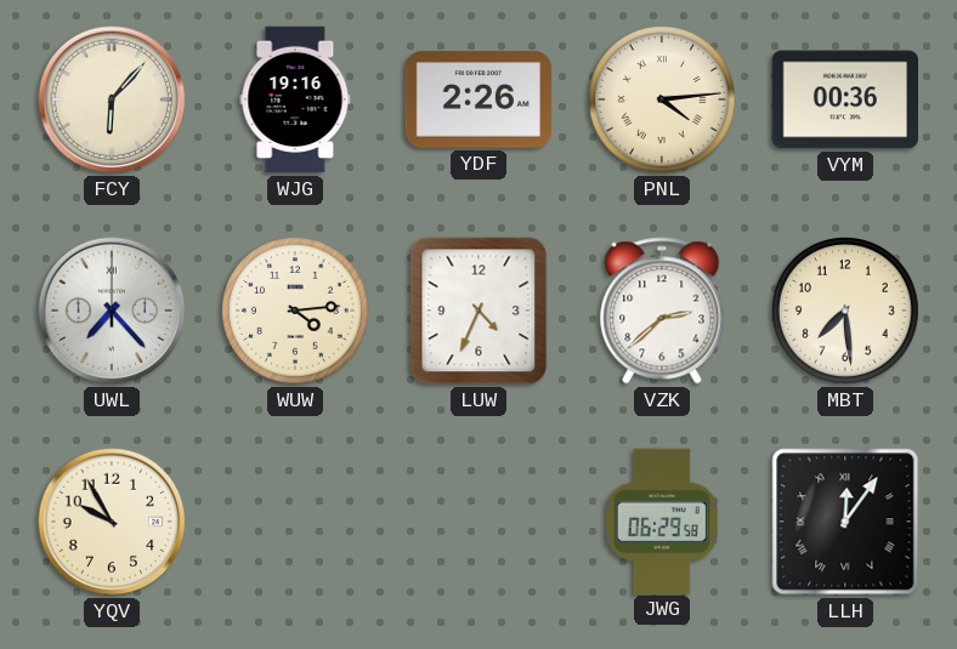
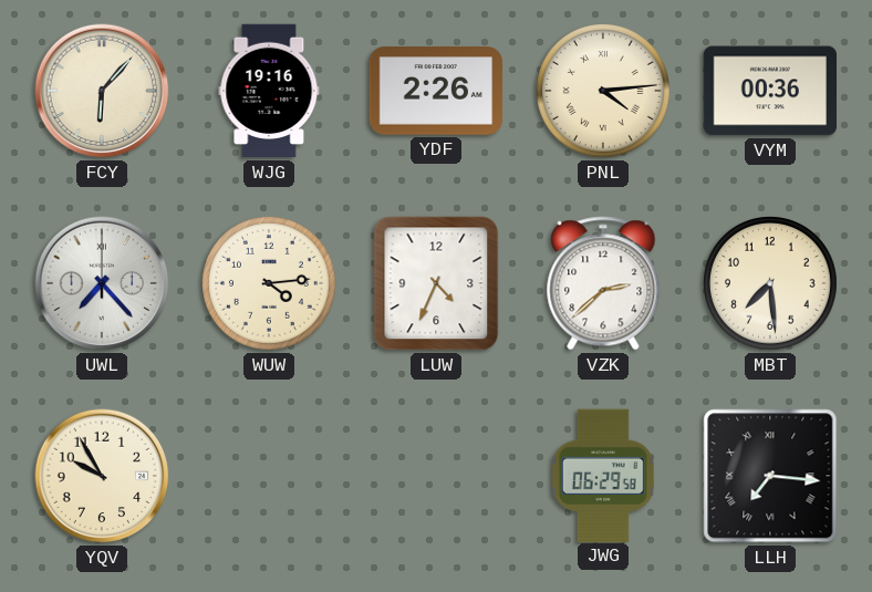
LLH: 12:06 -> 7:16
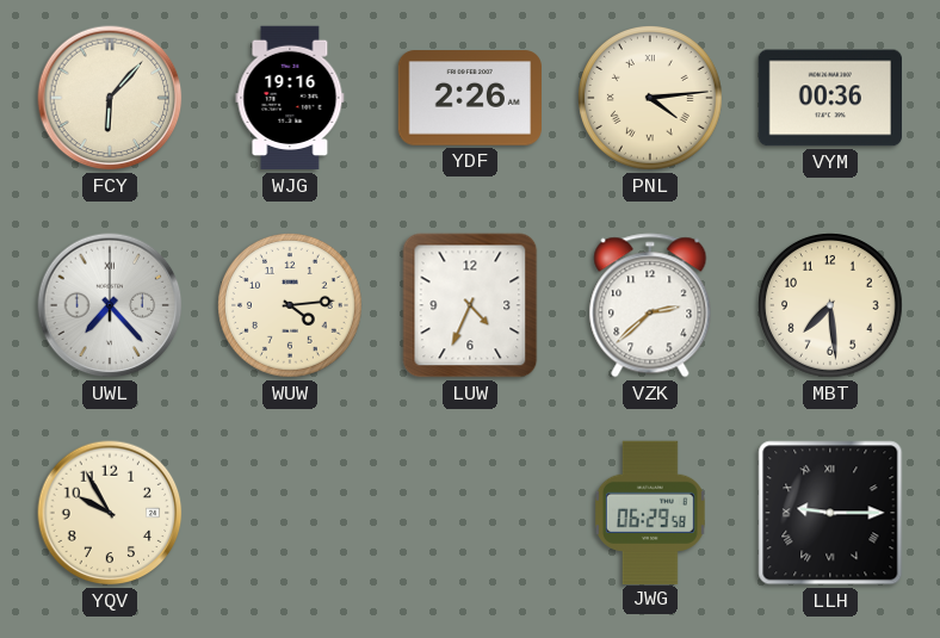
LLH: 7:16 -> 9:15
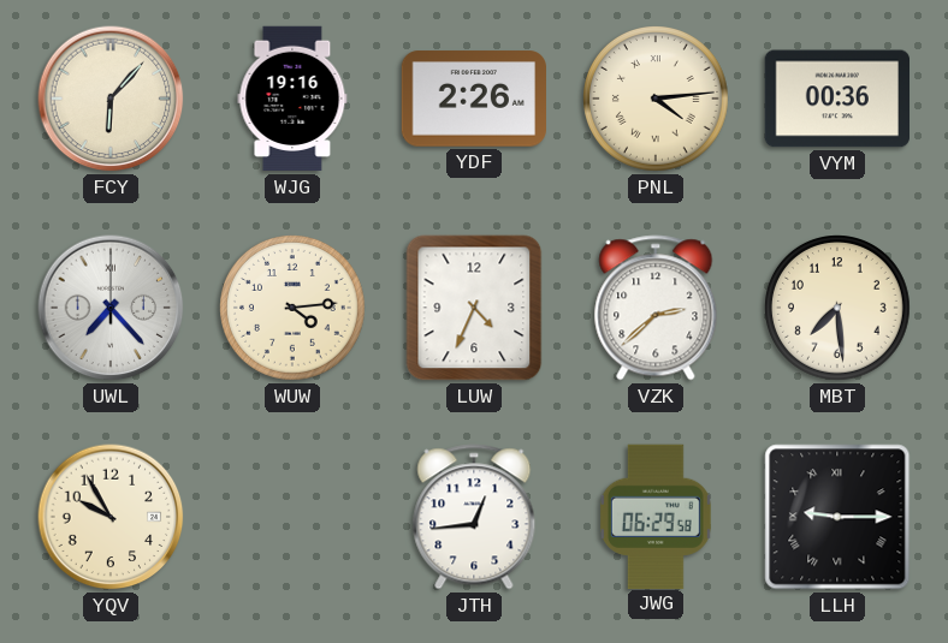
JTH: none -> 12:44
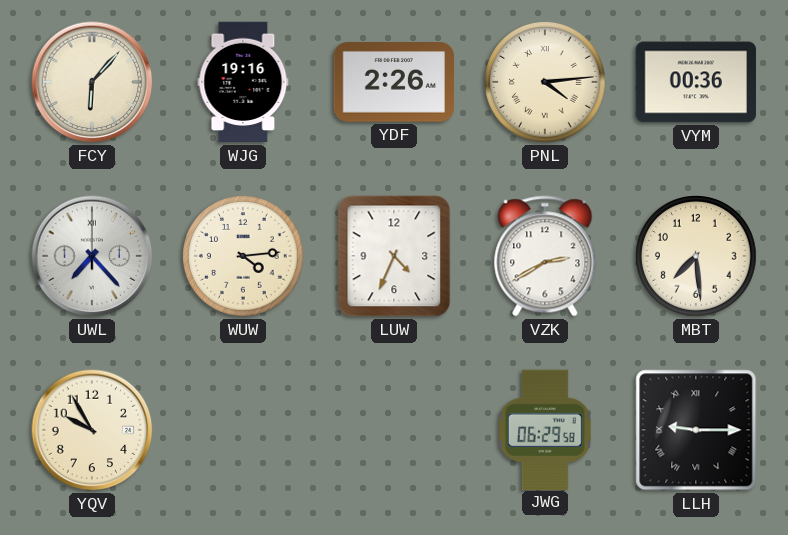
VZK: 2:38 -> 2:40
JTH: 12:44 -> none
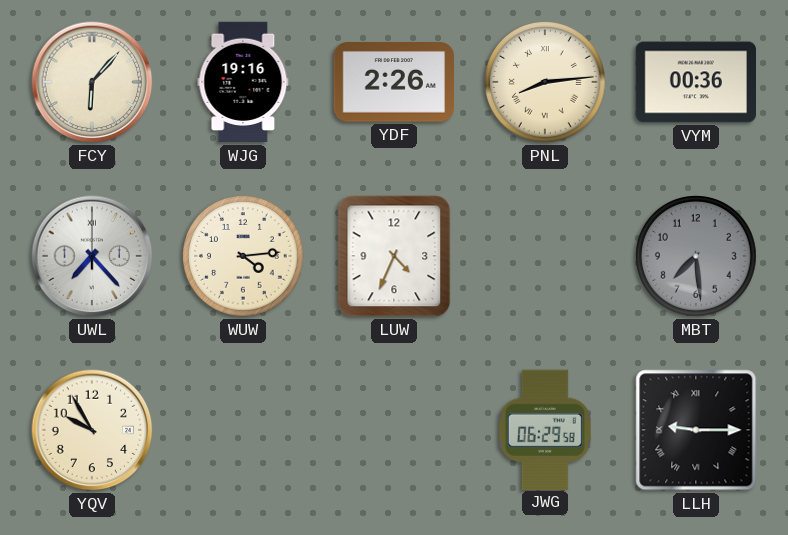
PNL: 4:14 -> 8:14
VZK: 2:40 -> none
MBT dial: cream -> grey
